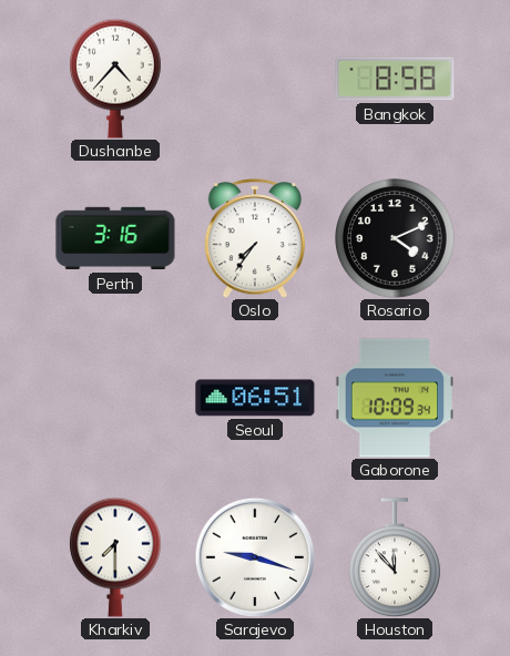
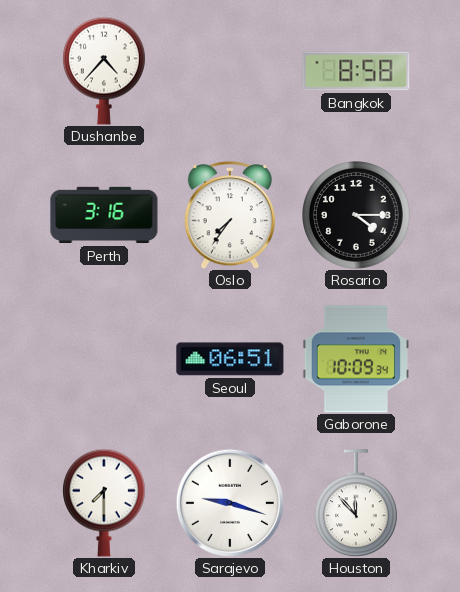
Rosario: 4:11 -> 4:15
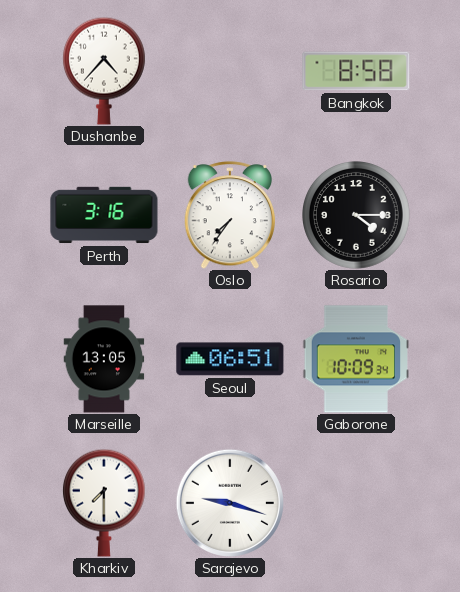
Marseille: none -> 13:05
Houston: 11:53 -> none
